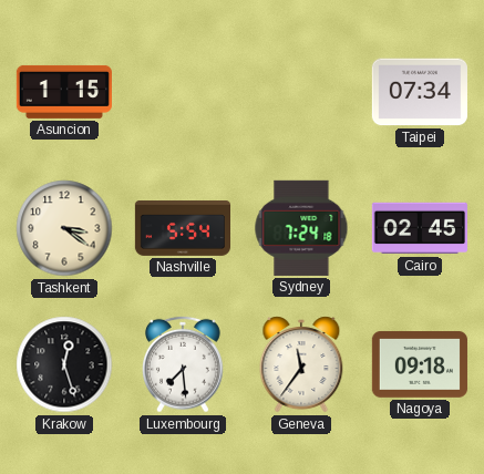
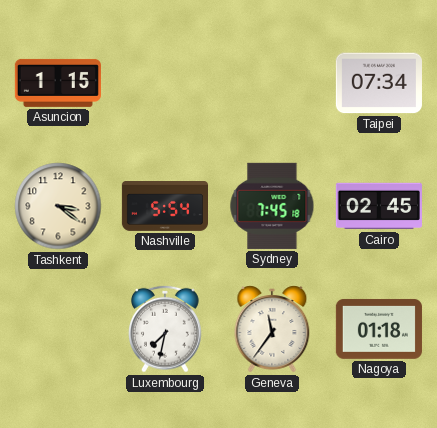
Sydney: 7:24 -> 7:45
Krakow: 12:27 -> none
Luxembourg: 7:29 -> 7:32
Nagoya: 09:18 -> 01:18
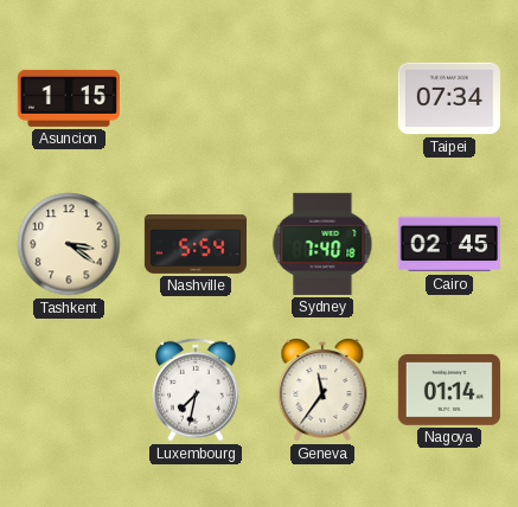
Sydney: 7:45 -> 7:40
Nagoya: 01:18 -> 01:14
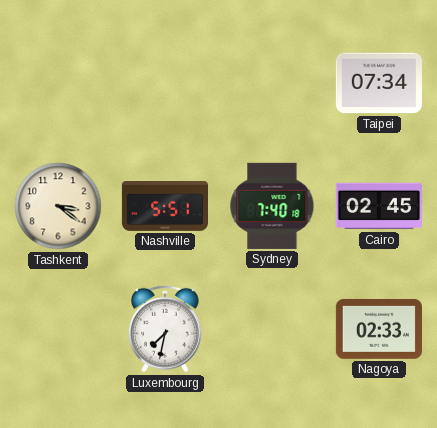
Asuncion: 1:15 -> none
Nashville: 5:54 -> 5:51
Geneva: 11:36 -> none
Nagoya: 01:14 -> 02:33
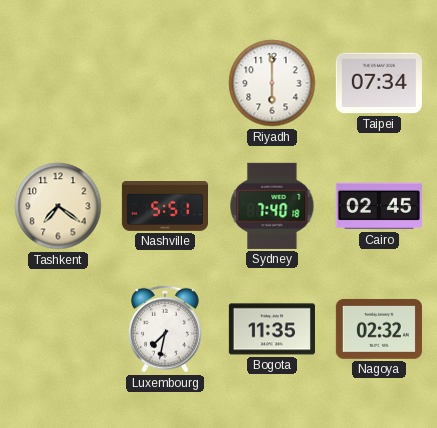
Riyadh: none -> 6:00
Tashkent: 3:21 -> 7:21
Bogota: none -> 11:35
Nagoya: 02:33 -> 02:32
